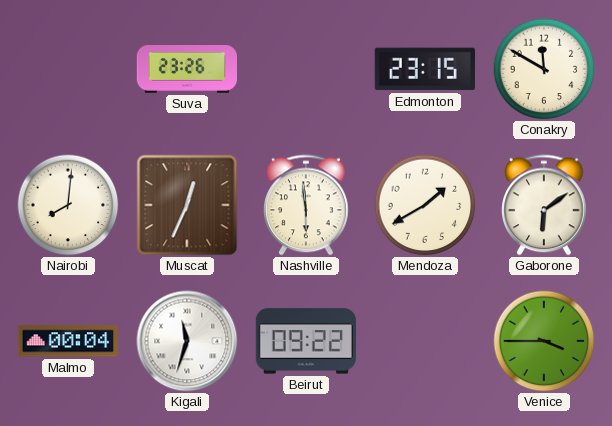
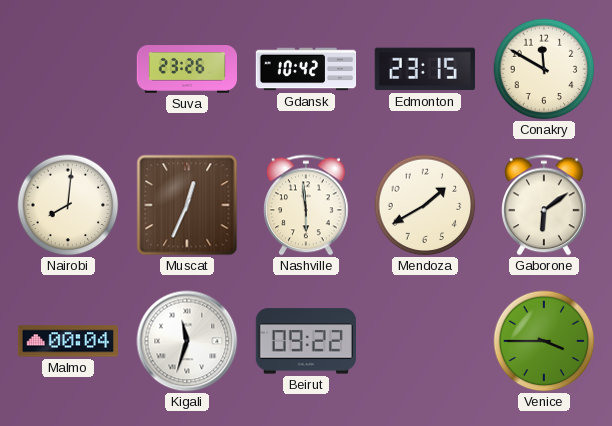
Gdansk: none -> 10:42
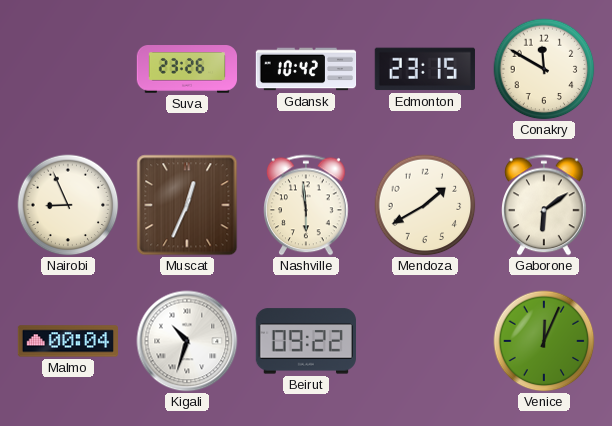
Nairobi: 8:01 -> 8:56
Kigali: 11:33 -> 10:33
Venice: 3:45 -> 12:04
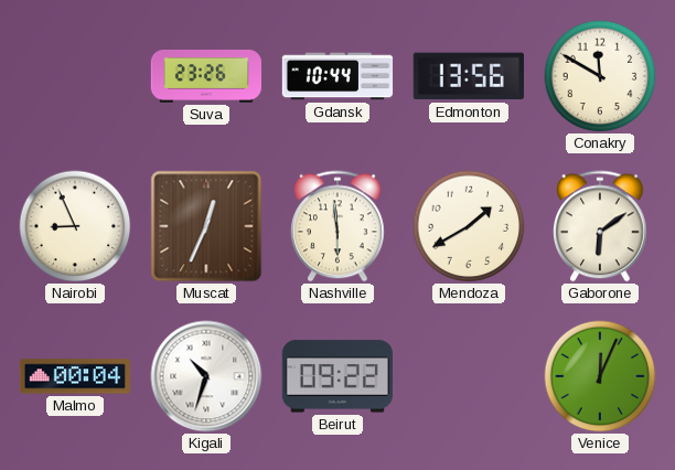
Gdansk: 10:42 -> 10:44
Edmonton: 23:15 -> 13:56
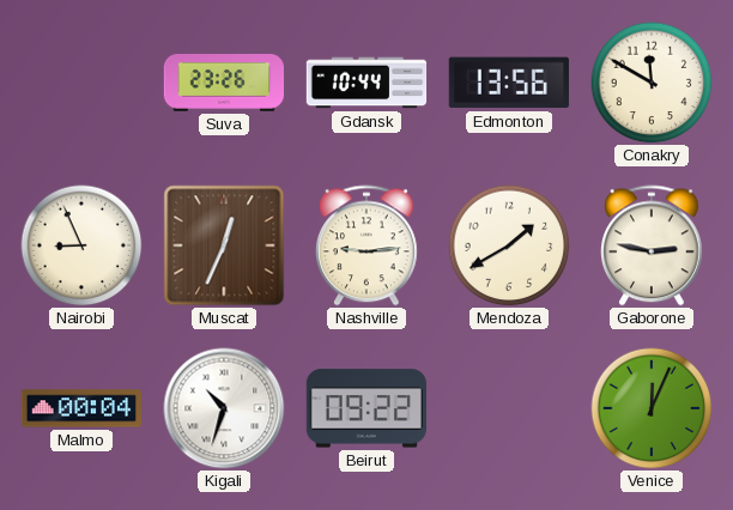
Nashville: 5:59 -> 9:14
Gaborone: 6:09 -> 2:47
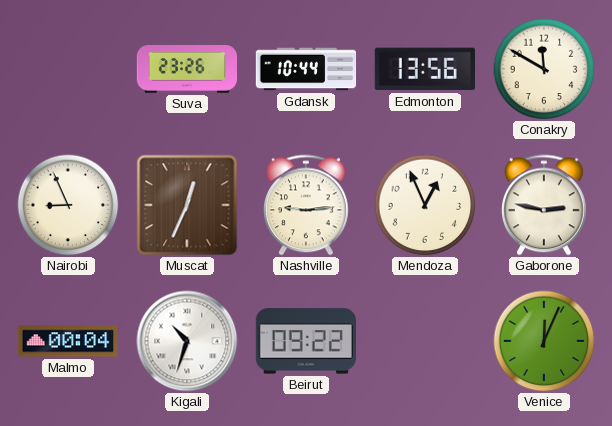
Mendoza: 1:40 -> 12:56
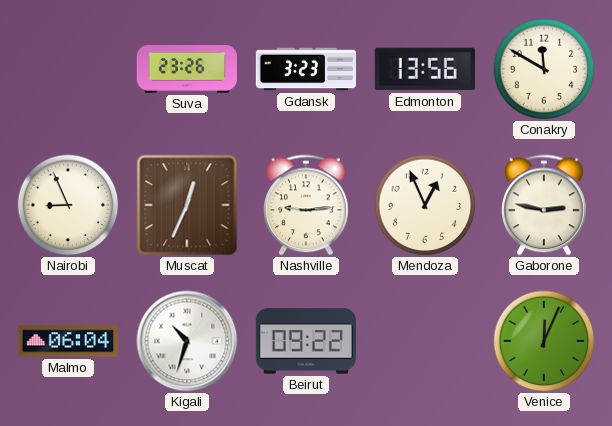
Gdansk: 10:44 -> 3:23
Malmo: 00:04 -> 06:04
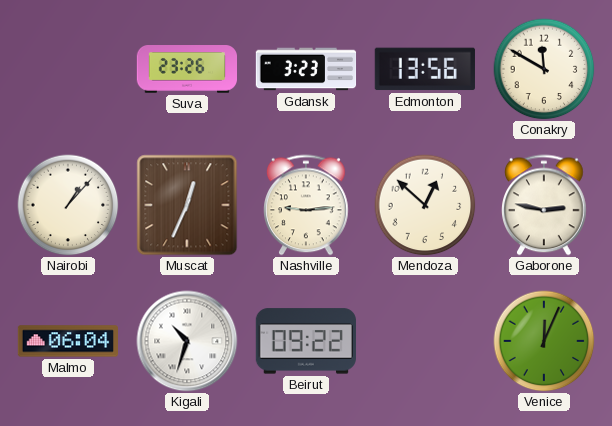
Nairobi: 8:56 -> 1:07
Mendoza: 12:56 -> 12:52
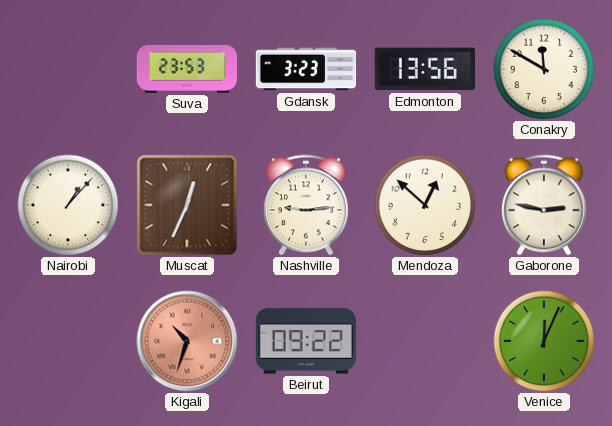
Suva: 23:26 -> 23:53
Malmo: 06:04 -> none
Kigali dial: white -> salmon
